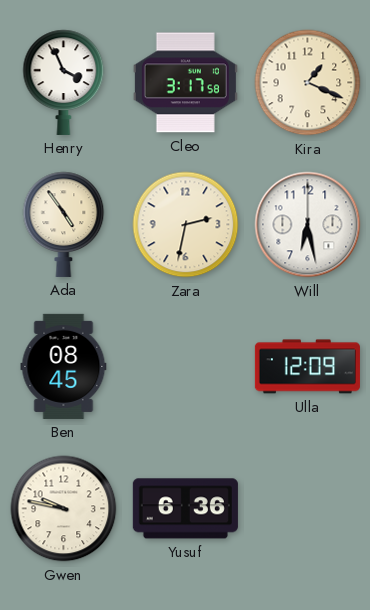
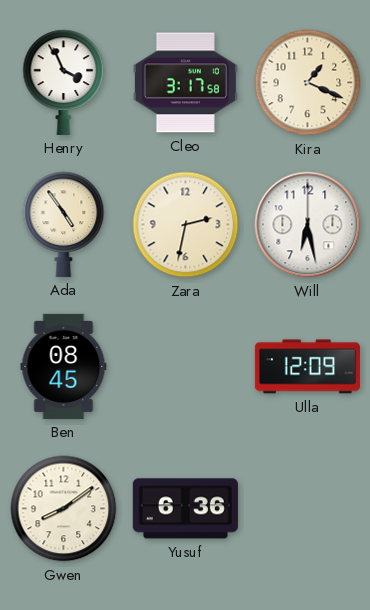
Gwen: 9:47 -> 8:09
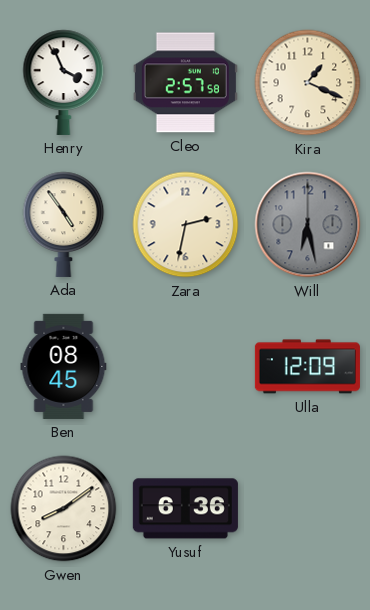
Cleo: 3:17 -> 2:57
Will dial: white -> grey
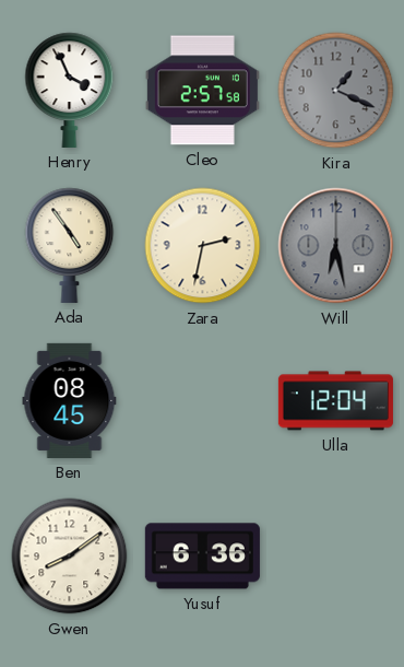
Kira dial: cream -> grey
Ulla: 12:09 -> 12:04
